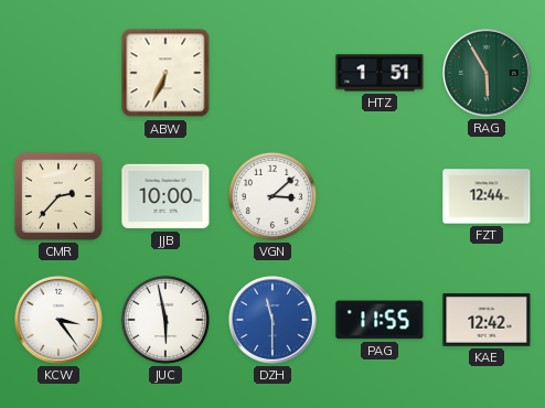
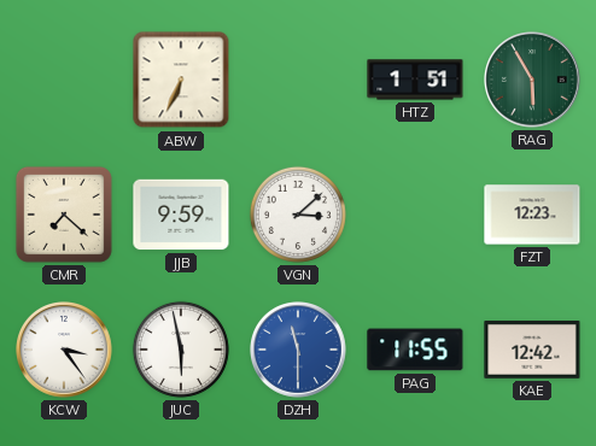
CMR: 2:37 -> 7:22
JJB: 10:00 -> 9:59
FZT: 12:44 -> 12:23
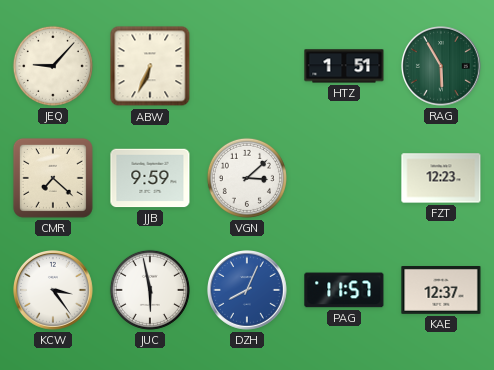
JEQ: none -> 9:07
DZH: 11:30 -> 8:04
PAG: 11:55 -> 11:57
KAE: 12:42 -> 12:37
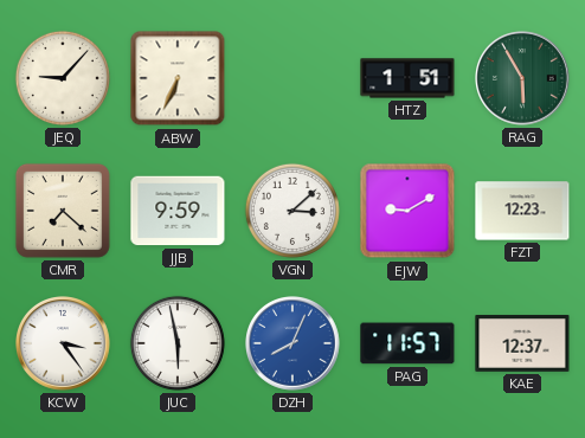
EJW: none -> 9:10
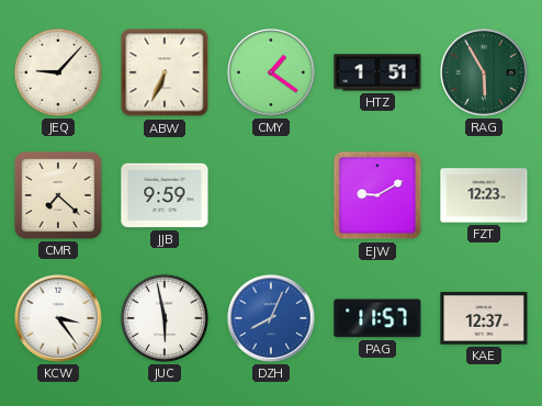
CMY: none -> 1:21
VGN: 3:08 -> none
